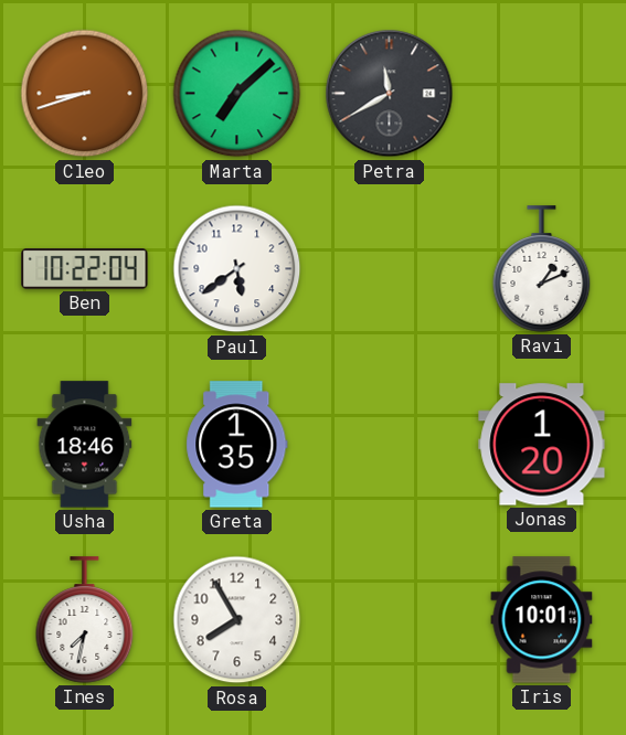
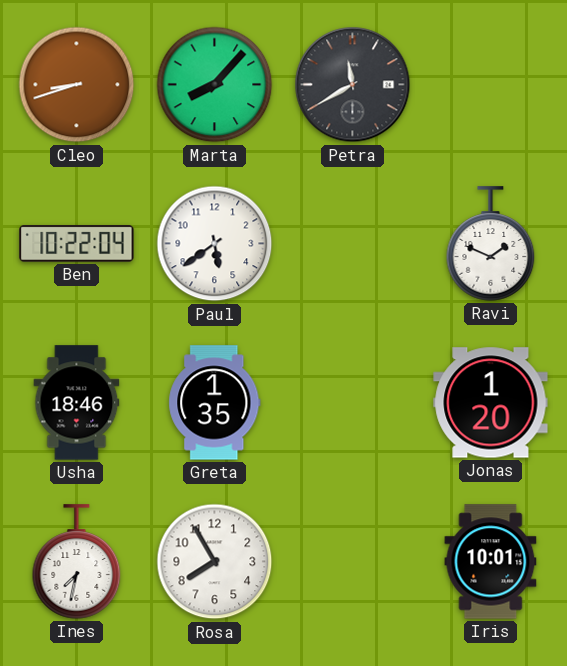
Marta: 7:08 -> 8:07
Ravi: 1:11 -> 1:49
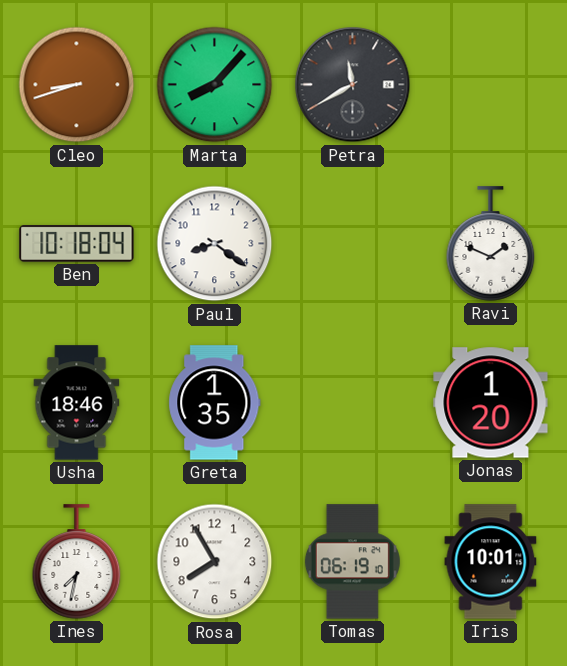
Ben: 10:22 -> 10:18
Paul: 5:39 -> 8:21
Tomas: none -> 06:19
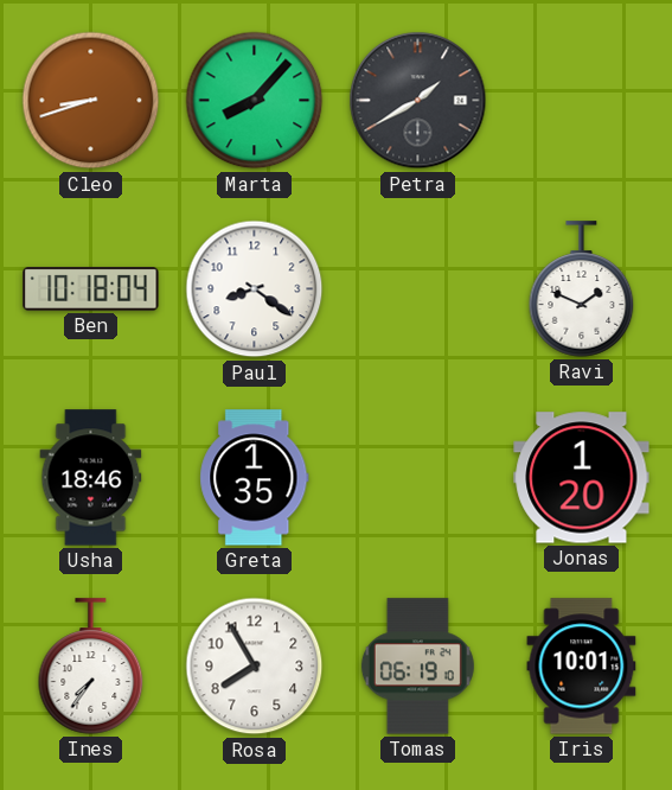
Petra: 11:40 -> 1:40
Ines: 7:32 -> 7:36
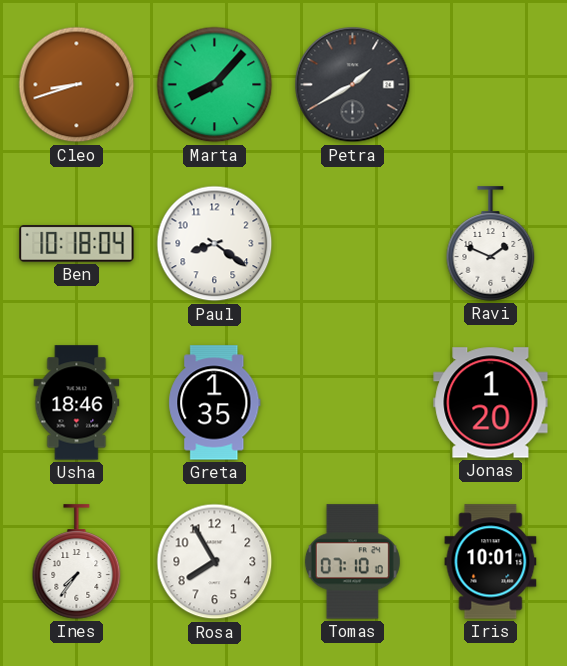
Tomas: 06:19 -> 07:10
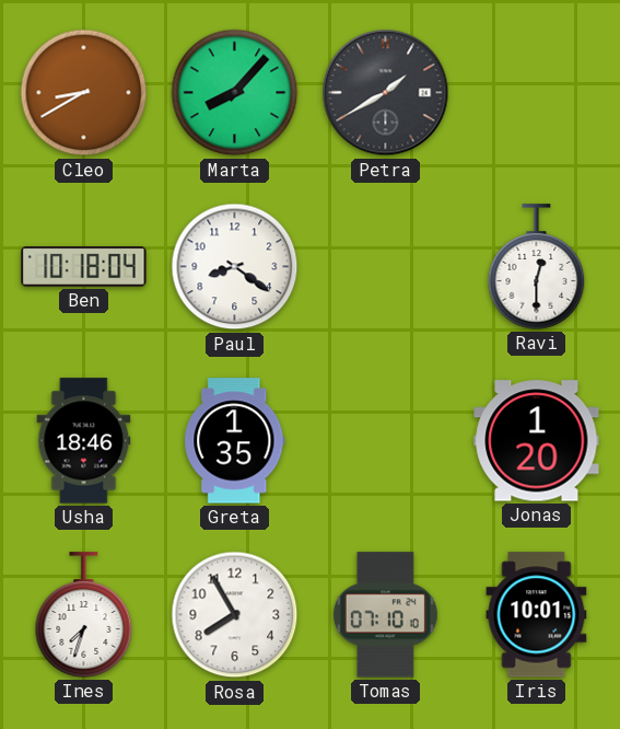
Cleo: 8:42 -> 8:40
Ravi: 1:49 -> 12:30
Ines: 7:36 -> 7:33
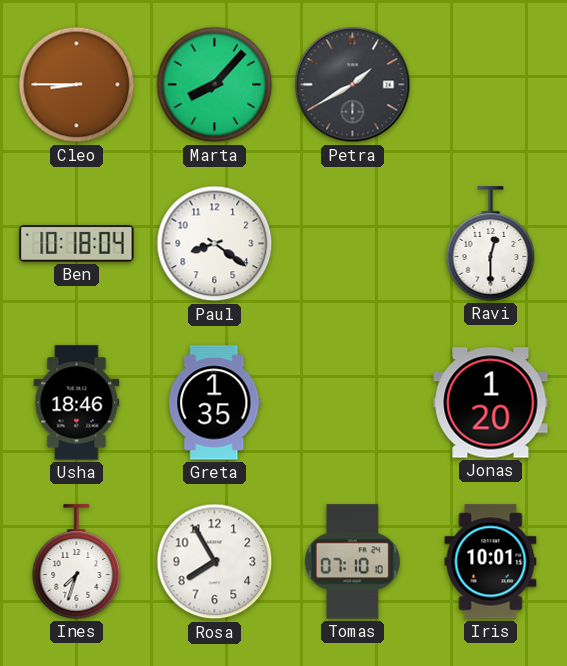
Cleo: 8:40 -> 8:45
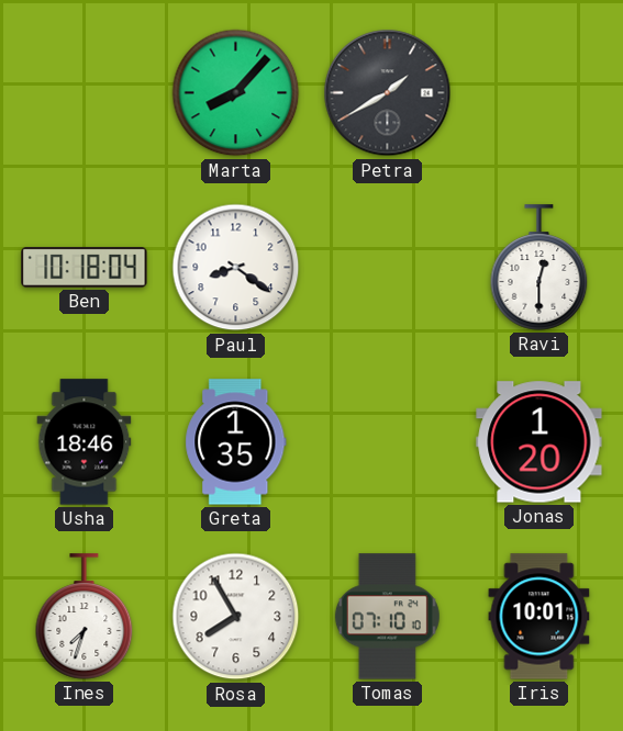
Cleo: 8:45 -> none
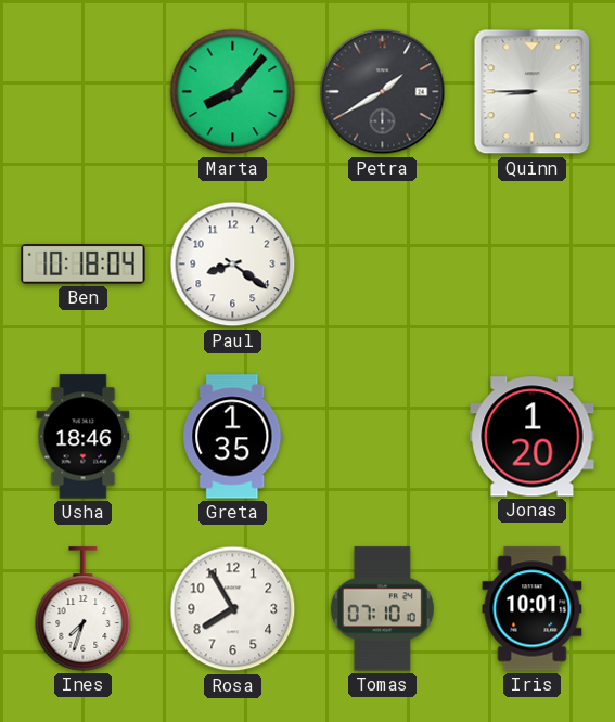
Quinn: none -> 8:45
Ravi: 12:30 -> none
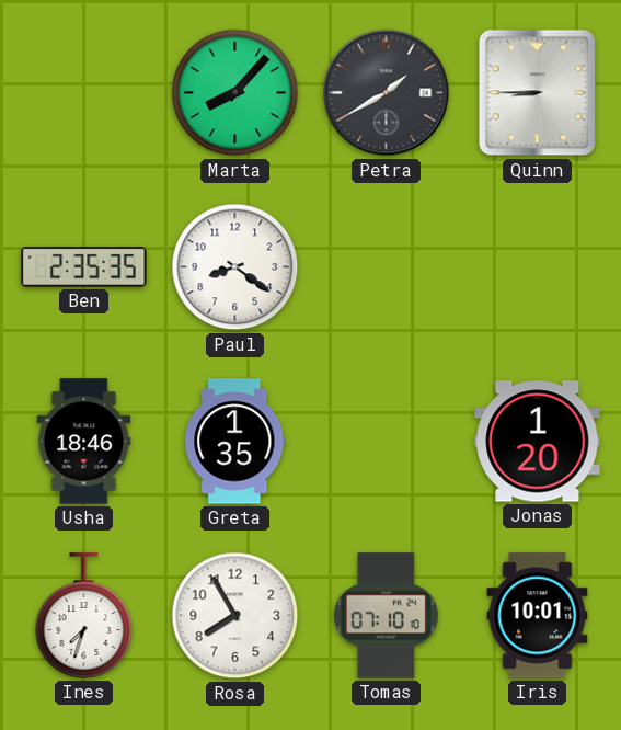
Ben: 10:18 -> 2:35
